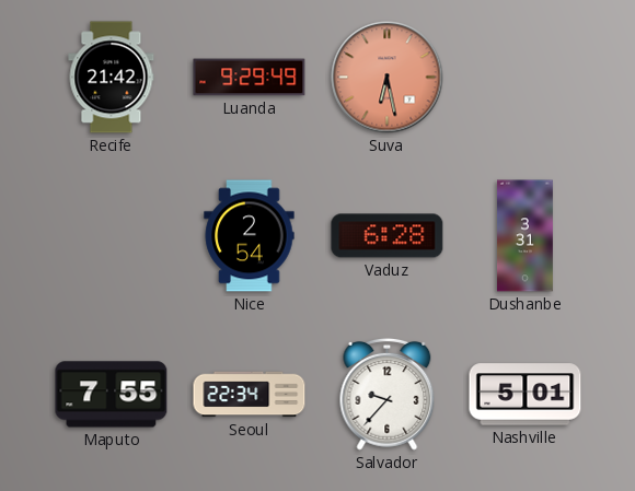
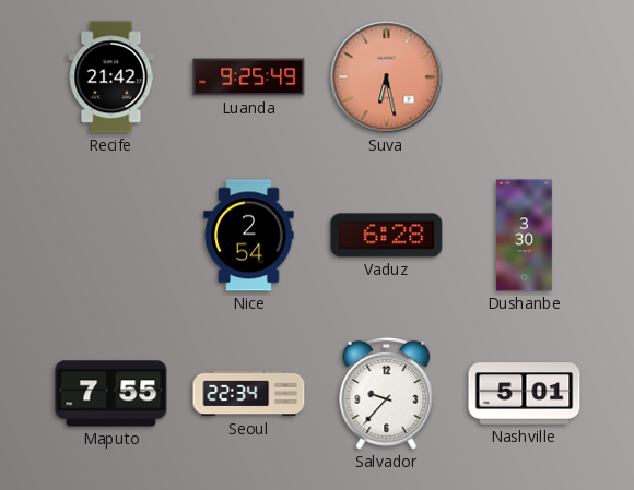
Luanda: 9:29 -> 9:25
Dushanbe: 3:31 -> 3:30
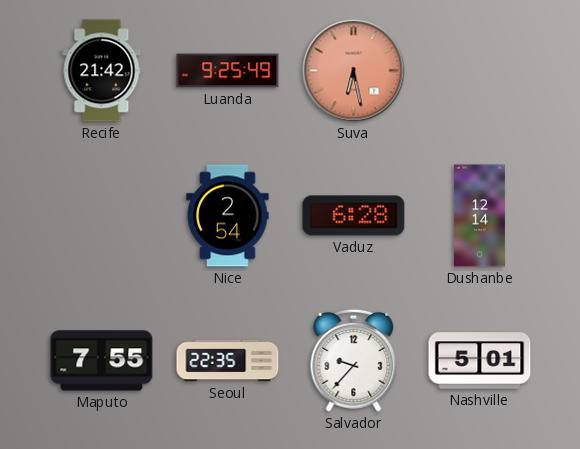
Dushanbe: 3:30 -> 12:14
Seoul: 22:34 -> 22:35
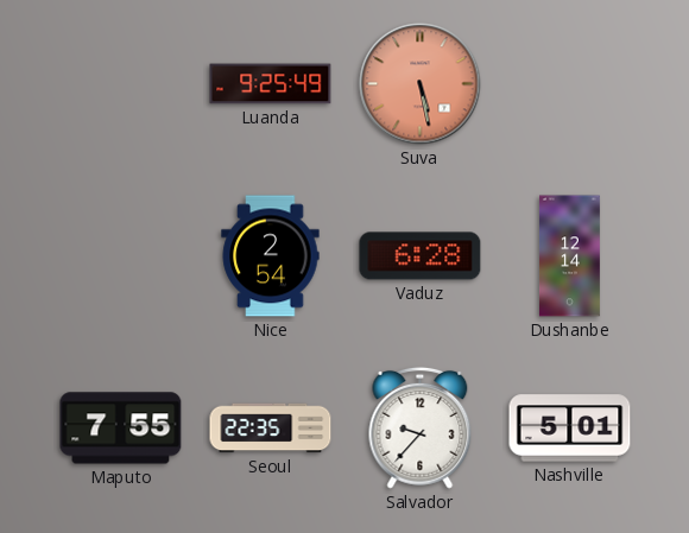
Recife: 21:42 -> none
Suva: 6:28 -> 5:28
